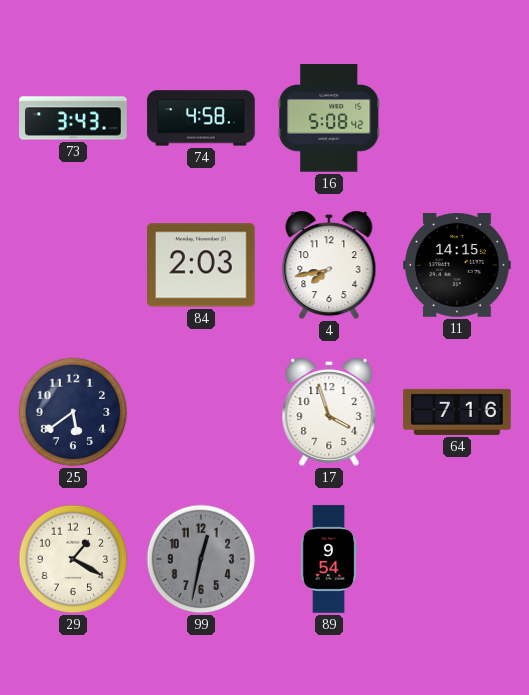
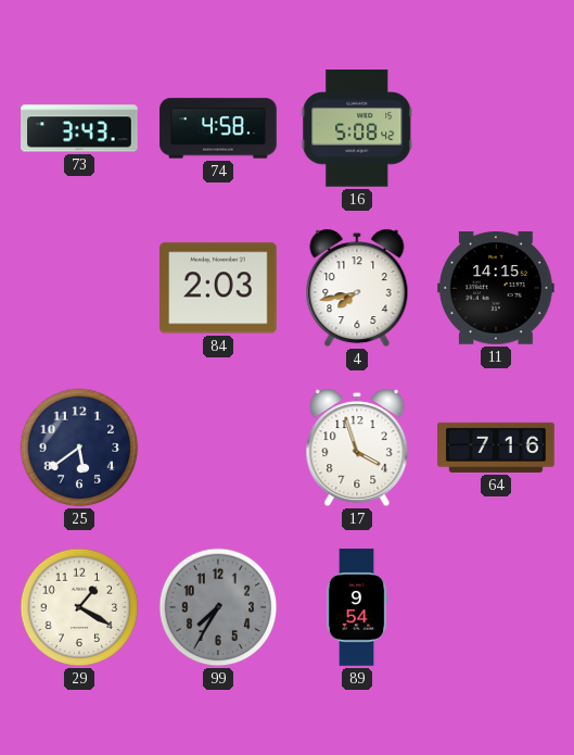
99: 12:32 -> 7:35
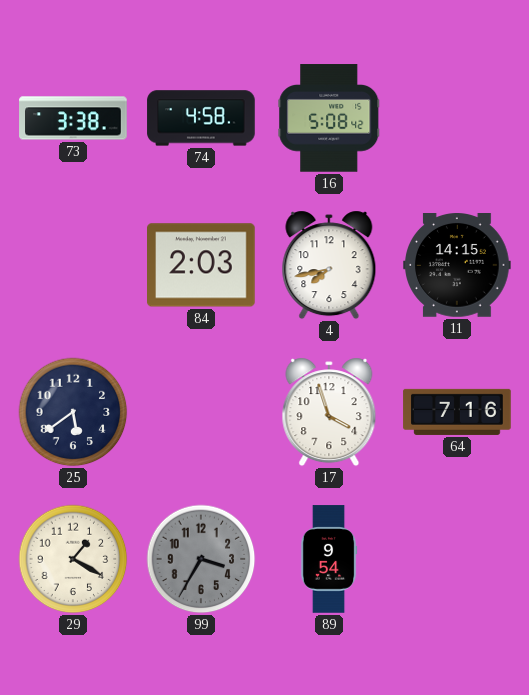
73: 3:43 -> 3:38
99: 7:35 -> 3:35
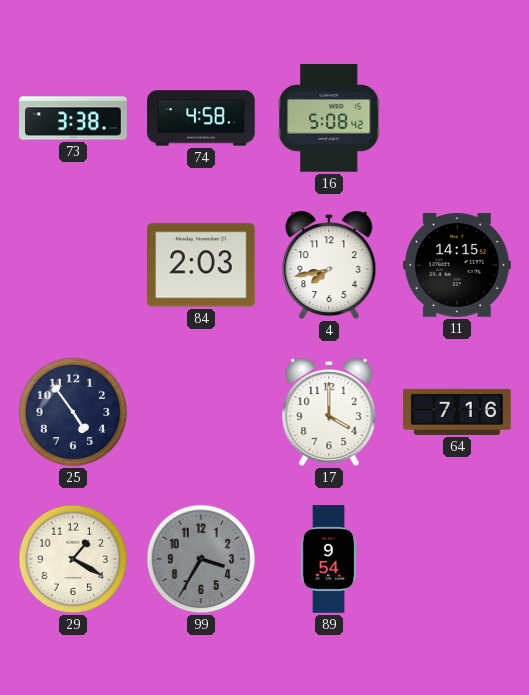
25: 5:39 -> 4:54
17: 3:57 -> 4:00
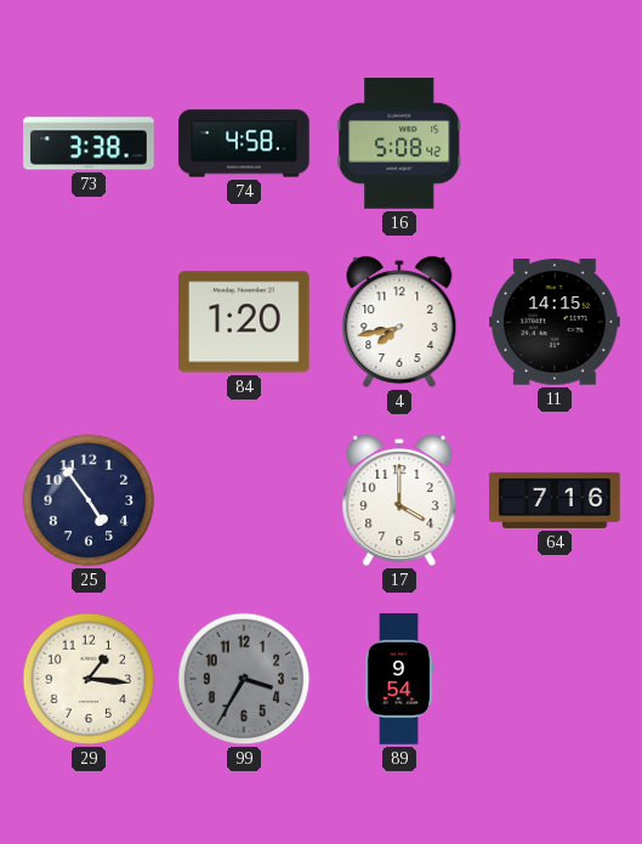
84: 2:03 -> 1:20
29: 1:20 -> 1:16
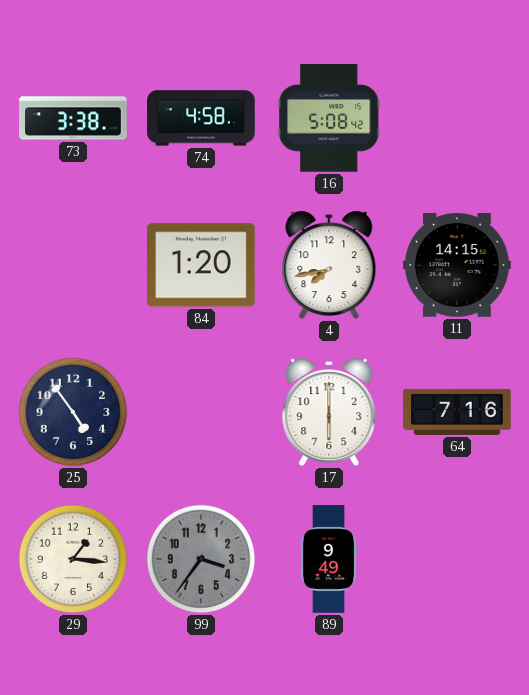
17: 4:00 -> 6:00
99: 3:35 -> 3:36
89: 9:54 -> 9:49
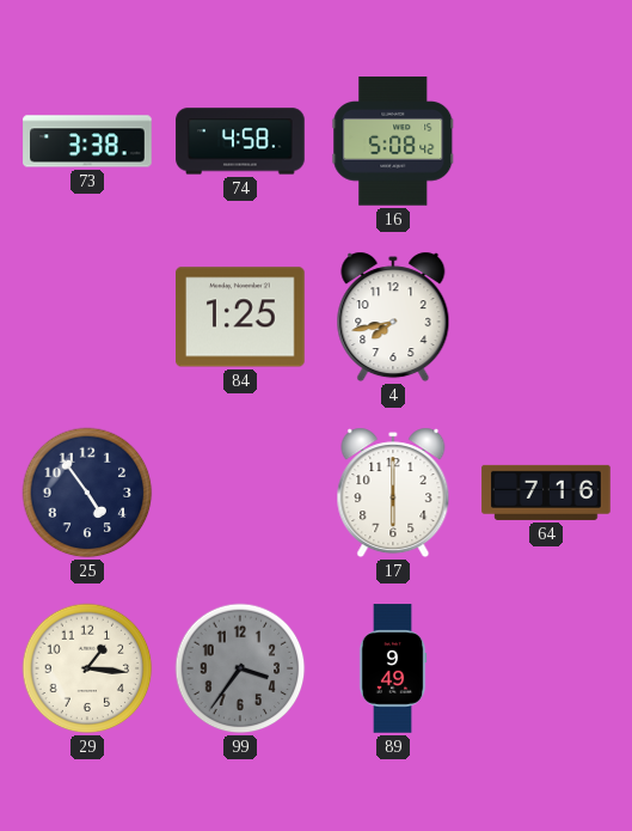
84: 1:20 -> 1:25
11: 14:15 -> none
